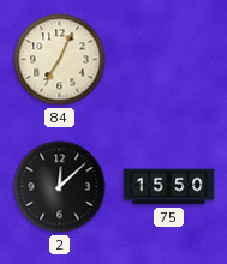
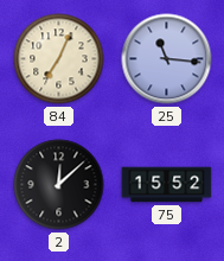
25: none -> 11:16
75: 15:50 -> 15:52
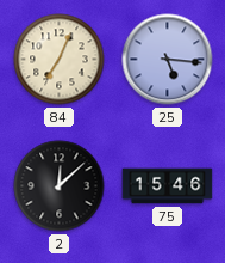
25: 11:16 -> 5:16
75: 15:52 -> 15:46
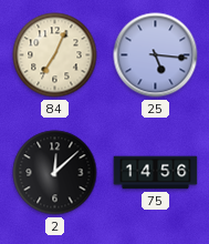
75: 15:46 -> 14:56
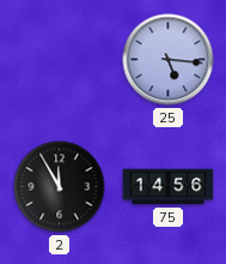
84: 7:04 -> none
2: 12:08 -> 11:55
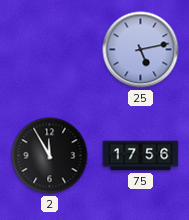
25: 5:16 -> 5:13
75: 14:56 -> 17:56
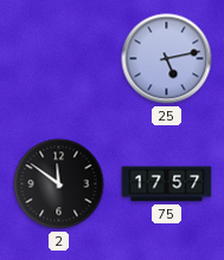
2: 11:55 -> 11:51
75: 17:56 -> 17:57
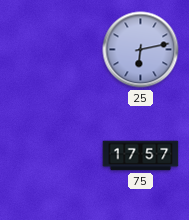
25: 5:13 -> 6:13
2: 11:51 -> none
